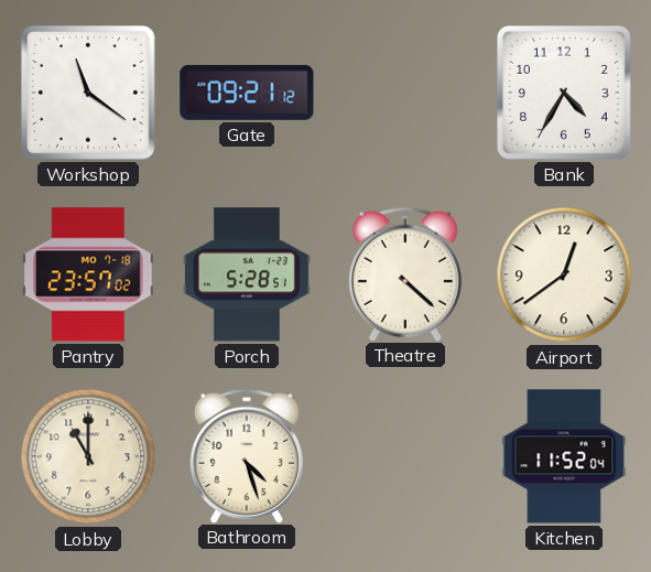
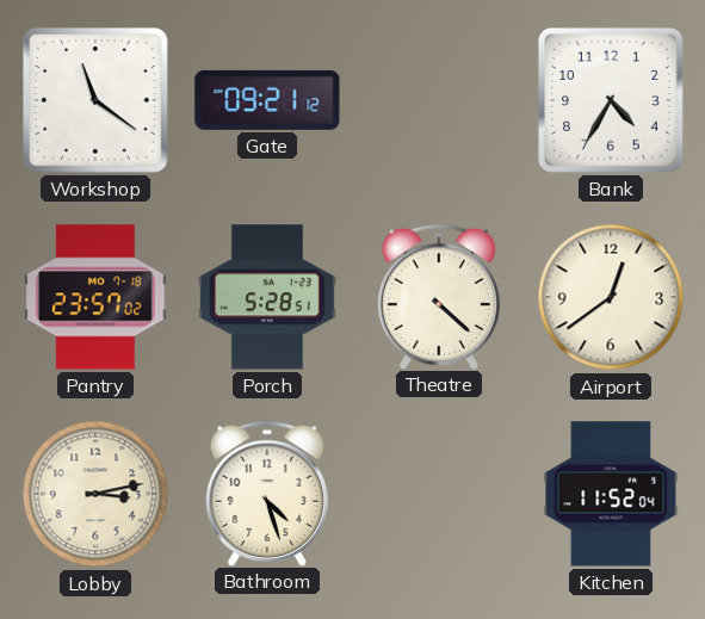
Lobby: 11:00 -> 3:13
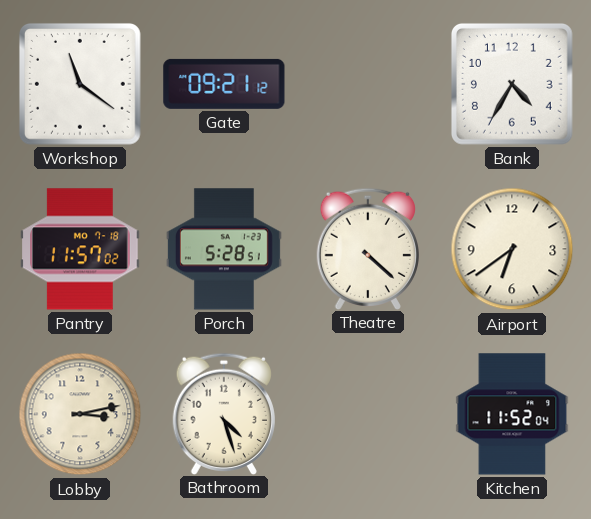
Pantry: 23:57 -> 11:57
Airport: 12:39 -> 6:39
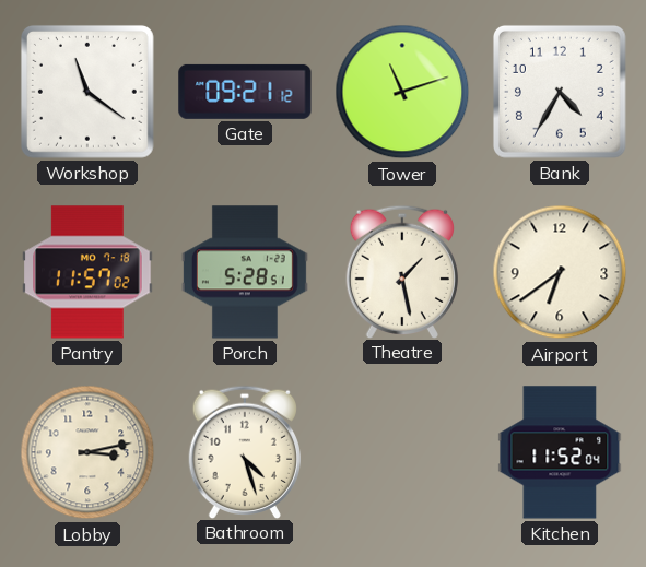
Tower: none -> 11:12
Theatre: 4:22 -> 1:28
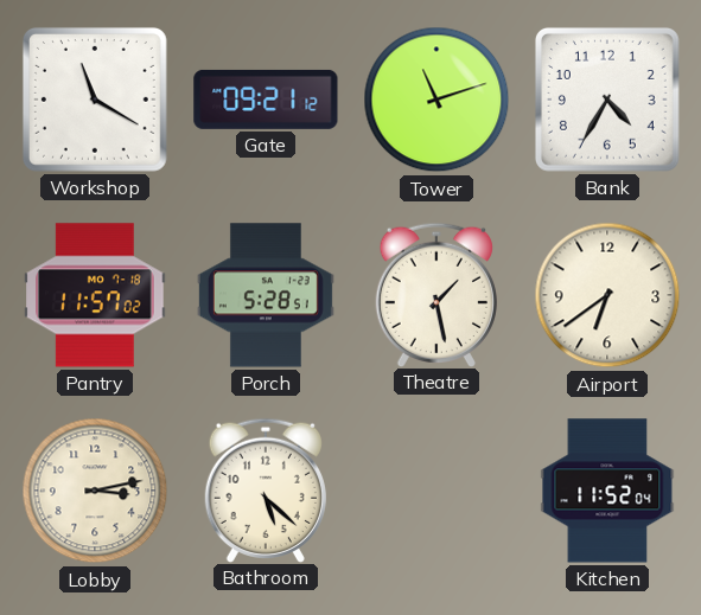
Workshop: 11:21 -> 11:20
Bathroom: 4:27 -> 5:22
